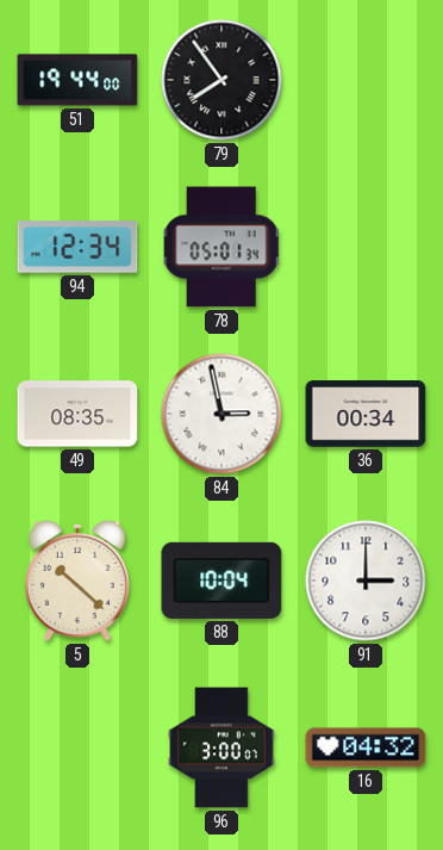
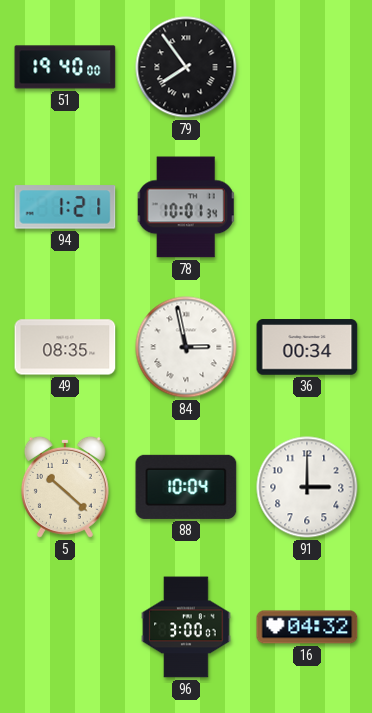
51: 19:44 -> 19:40
94: 12:34 -> 1:21
78: 05:01 -> 10:01
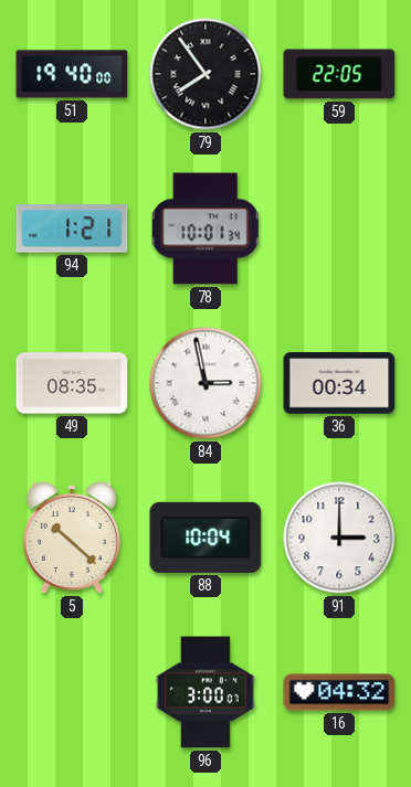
59: none -> 22:05
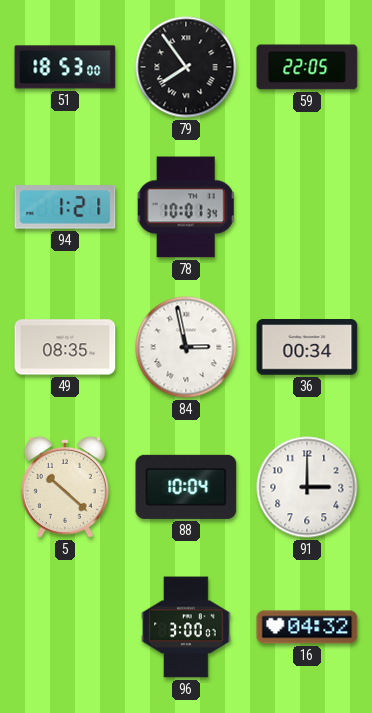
51: 19:40 -> 18:53
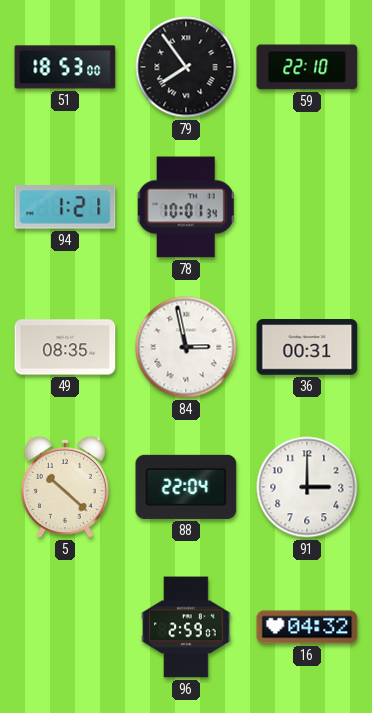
59: 22:05 -> 22:10
36: 00:34 -> 00:31
88: 10:04 -> 22:04
96: 3:00 -> 2:59
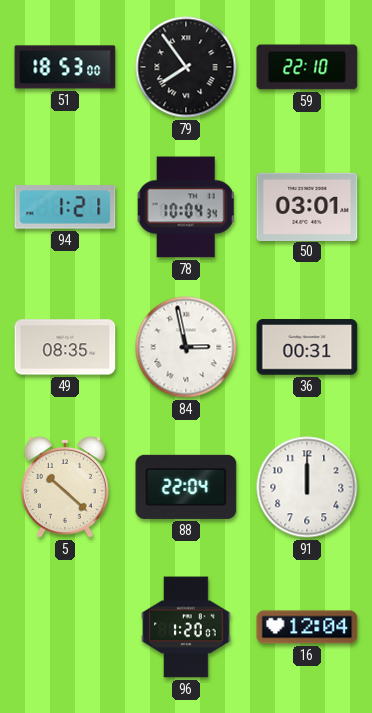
78: 10:01 -> 10:04
50: none -> 03:01
91: 3:00 -> 12:00
96: 2:59 -> 1:20
16: 04:32 -> 12:04
